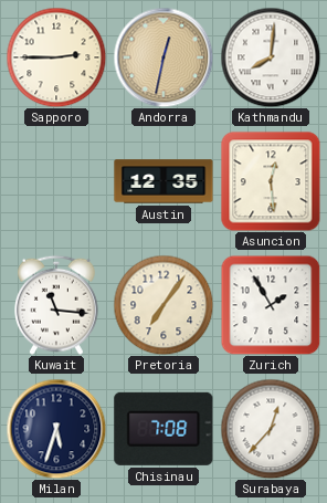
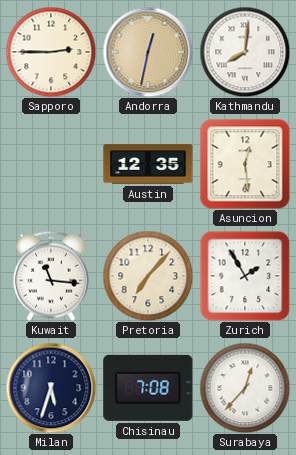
Pretoria: 7:06 -> 7:07
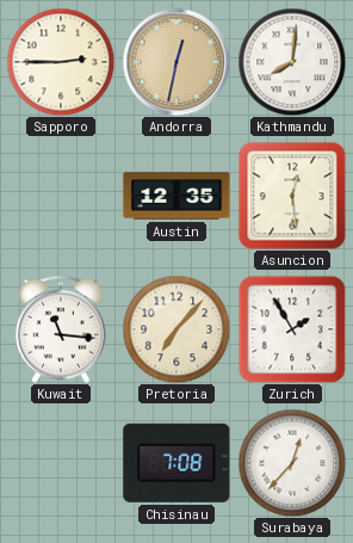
Milan: 5:33 -> none
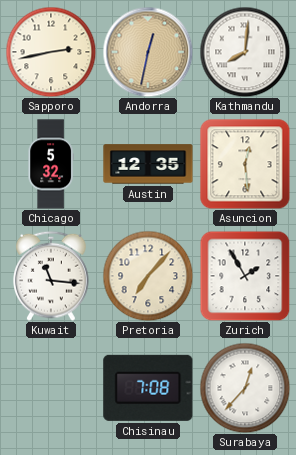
Sapporo: 2:45 -> 2:43
Chicago: none -> 5:32
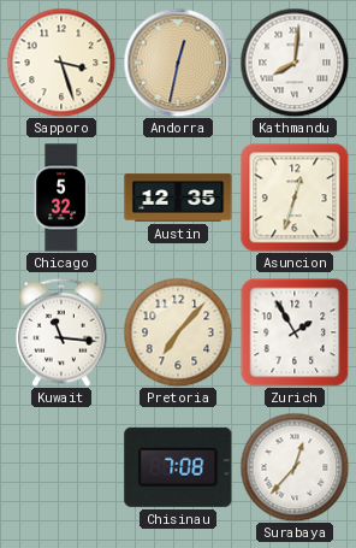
Sapporo: 2:43 -> 3:27
Asuncion: 12:29 -> 12:33
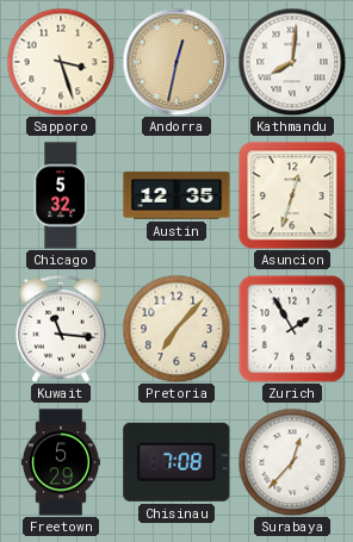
Freetown: none -> 5:29
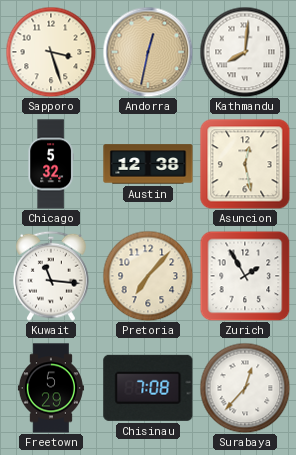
Austin: 12:35 -> 12:38
Asuncion: 12:33 -> 12:28
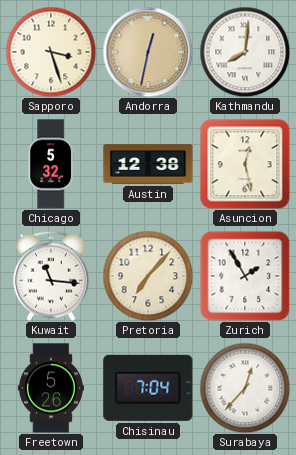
Freetown: 5:29 -> 5:26
Chisinau: 7:08 -> 7:04
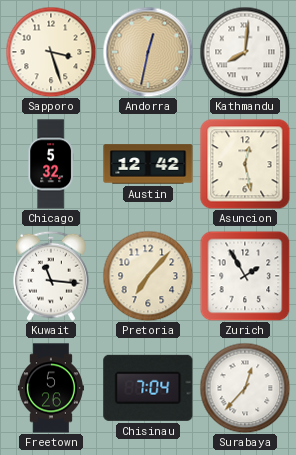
Austin: 12:38 -> 12:42
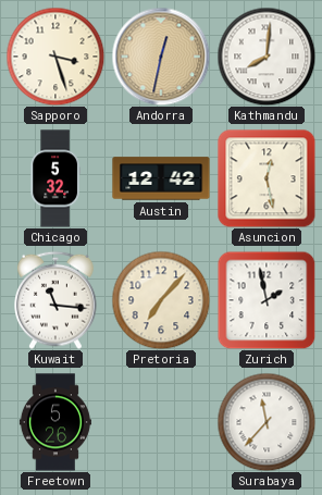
Zurich: 1:55 -> 1:58
Chisinau: 7:04 -> none
Surabaya: 12:37 -> 11:37
